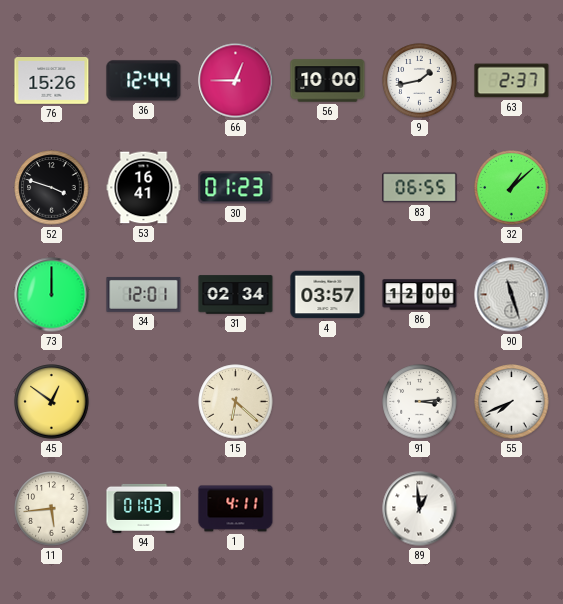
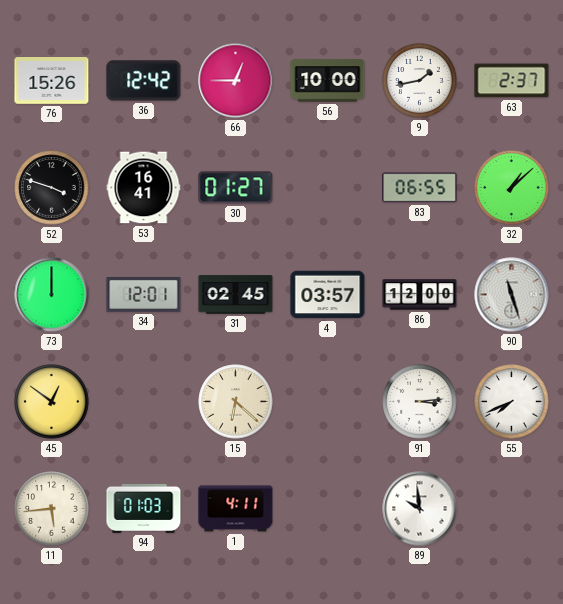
36: 12:44 -> 12:42
30: 01:23 -> 01:27
31: 02:34 -> 02:45
89: 12:59 -> 9:59
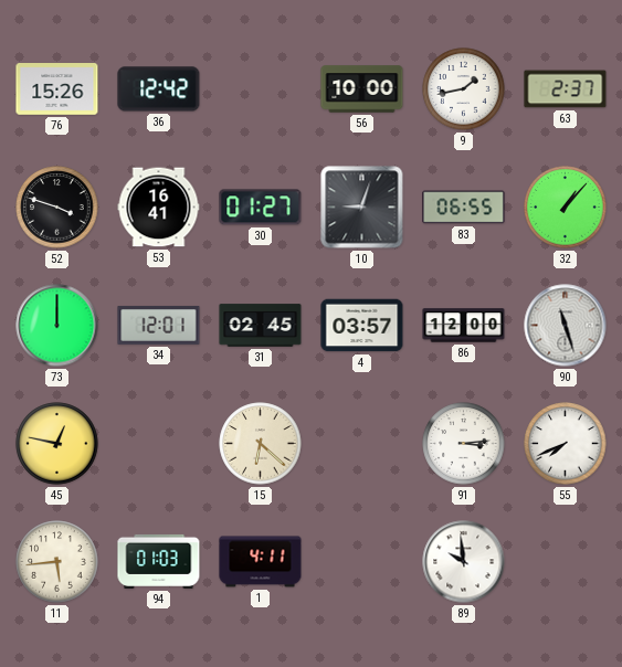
66: 12:45 -> none
10: none -> 9:03
32: 1:08 -> 1:07
45: 12:51 -> 12:47
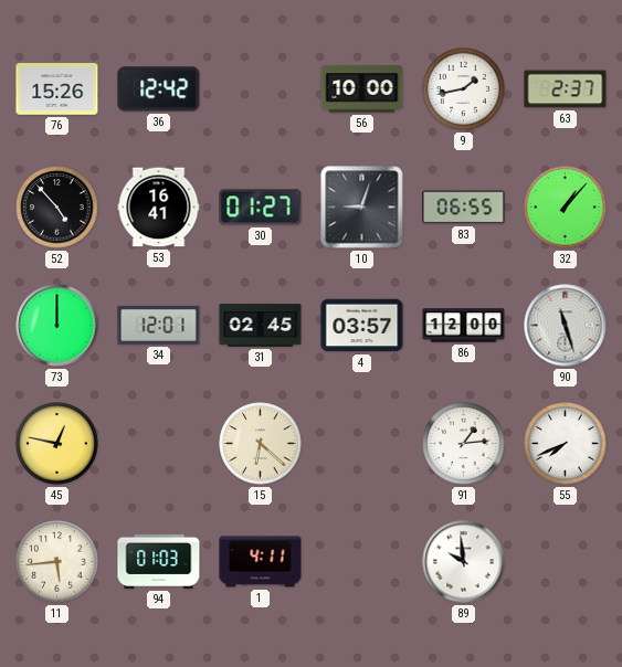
52: 3:48 -> 4:53
91: 3:14 -> 1:14
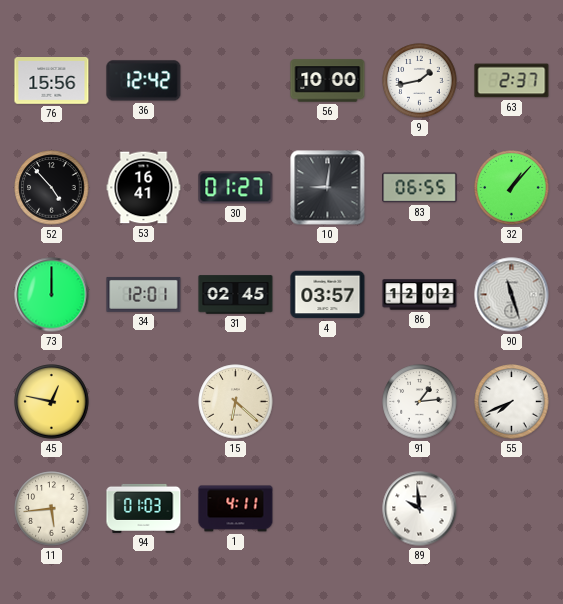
76: 15:26 -> 15:56
10: 9:03 -> 9:01
86: 12:00 -> 12:02
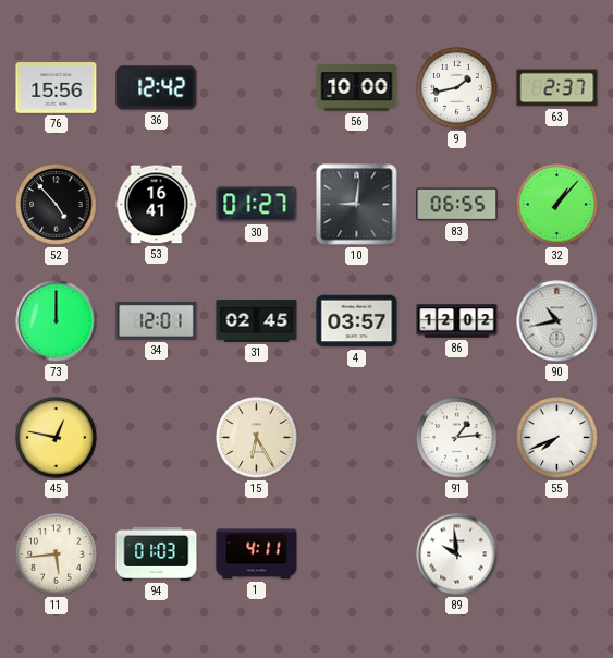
90: 11:27 -> 10:43
15: 6:22 -> 6:25
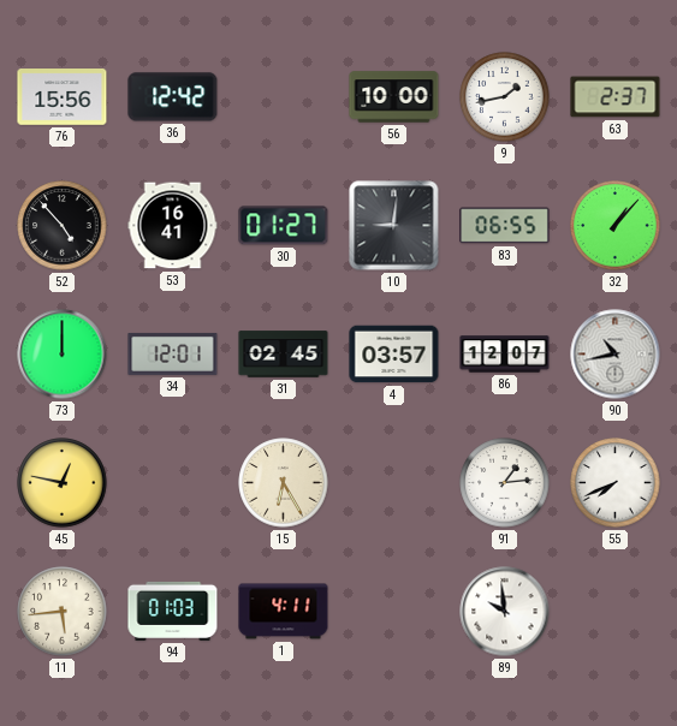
86: 12:02 -> 12:07
